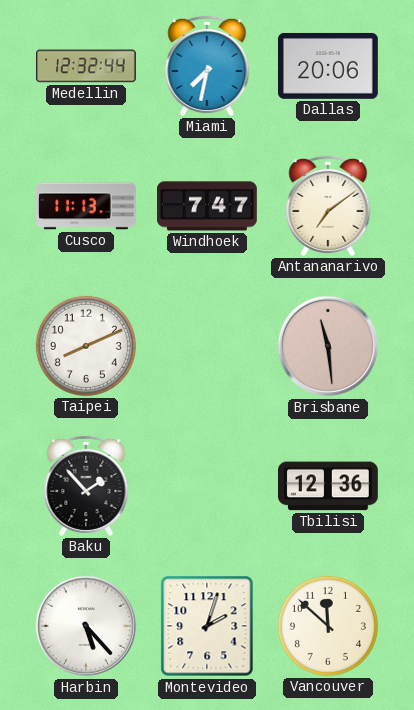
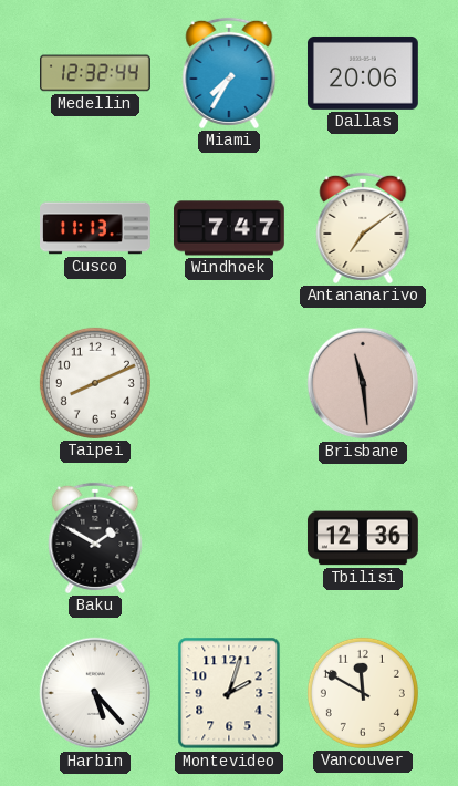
Miami: 7:32 -> 7:35
Baku: 1:53 -> 1:50
Vancouver: 11:52 -> 11:50
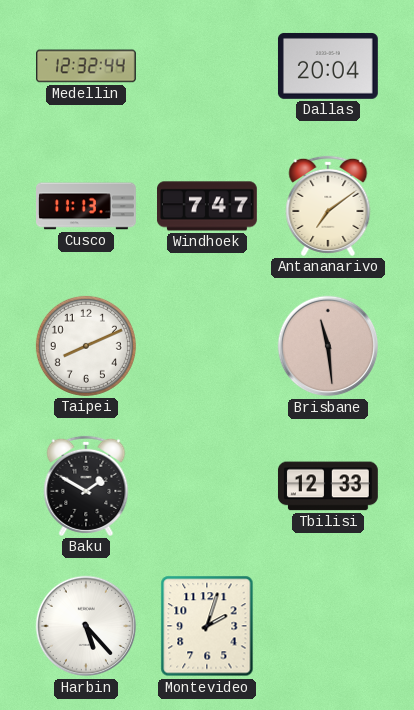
Miami: 7:35 -> none
Dallas: 20:06 -> 20:04
Tbilisi: 12:36 -> 12:33
Vancouver: 11:50 -> none
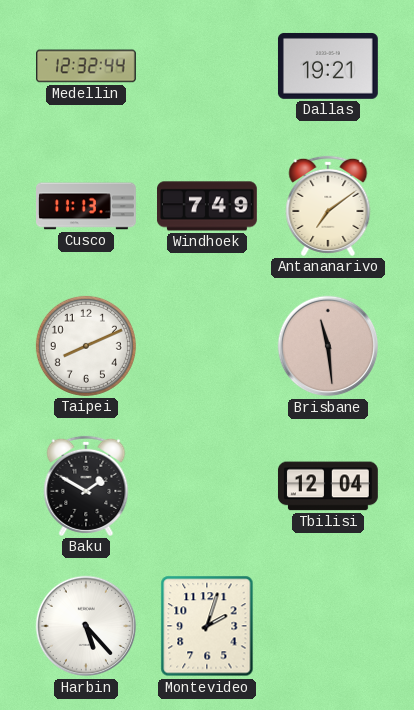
Dallas: 20:04 -> 19:21
Windhoek: 7:47 -> 7:49
Tbilisi: 12:33 -> 12:04
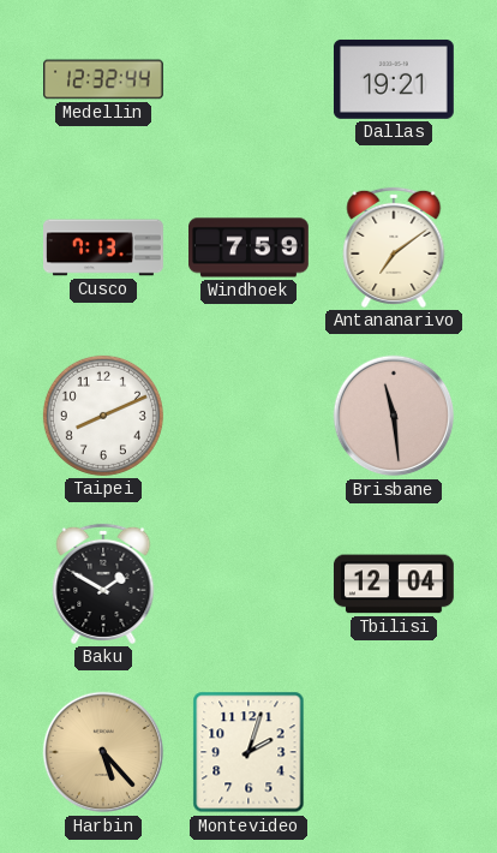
Cusco: 11:13 -> 7:13
Windhoek: 7:49 -> 7:59
Harbin dial: white -> champagne
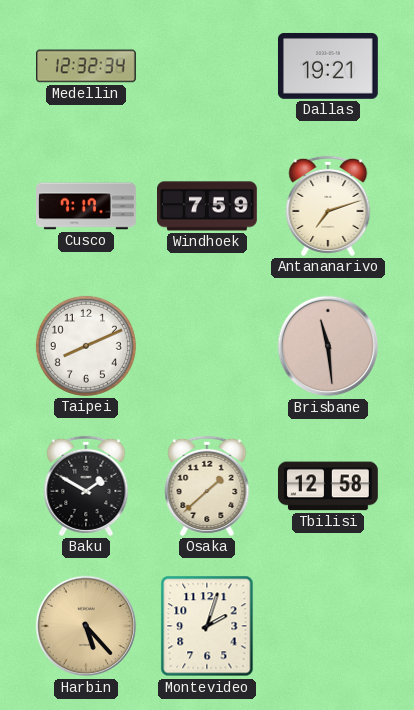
Medellin: 12:32:44 -> 12:32:34
Cusco: 7:13 -> 7:17
Antananarivo: 7:09 -> 7:12
Osaka: none -> 1:38
Tbilisi: 12:04 -> 12:58
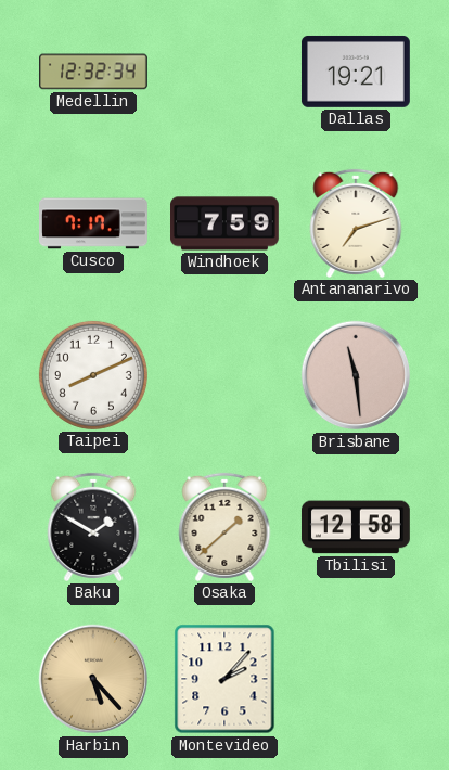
Montevideo: 2:03 -> 2:07
